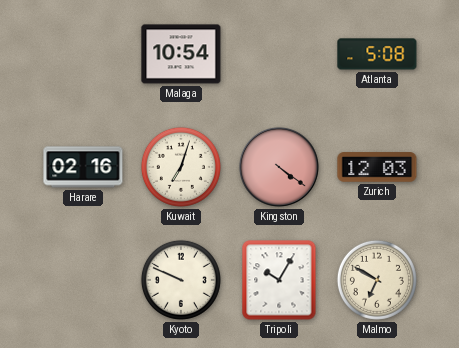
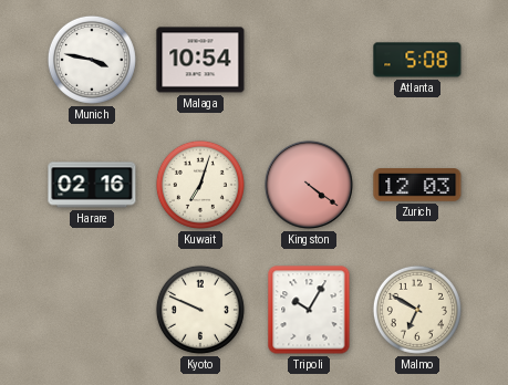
Munich: none -> 3:47
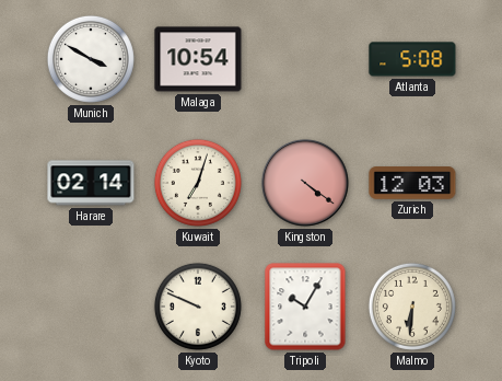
Munich: 3:47 -> 3:50
Harare: 02:16 -> 02:14
Malmo: 6:50 -> 6:31
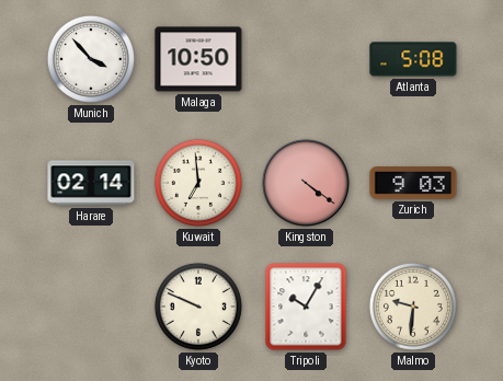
Munich: 3:50 -> 3:53
Malaga: 10:54 -> 10:50
Kuwait: 7:03 -> 6:59
Zurich: 12:03 -> 9:03
Malmo: 6:31 -> 9:31
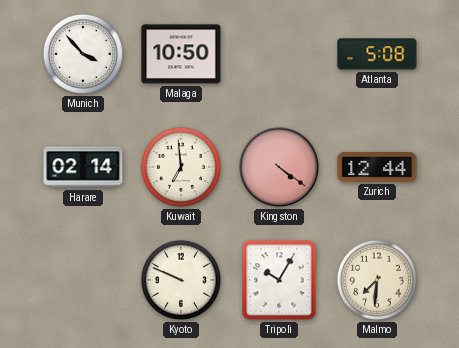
Zurich: 9:03 -> 12:44
Malmo: 9:31 -> 7:31
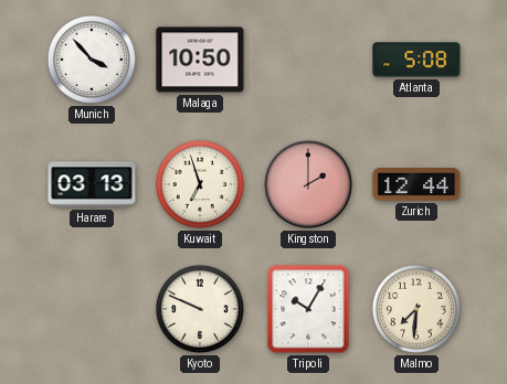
Harare: 02:14 -> 03:13
Kuwait: 6:59 -> 6:57
Kingston: 4:21 -> 2:00
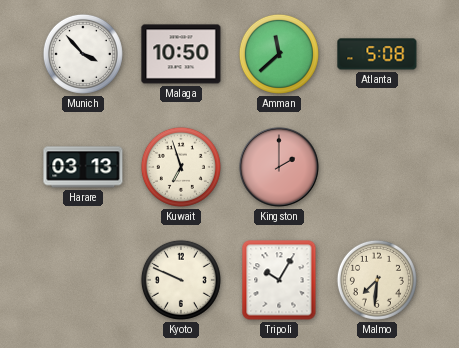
Amman: none -> 11:38
Zurich: 12:44 -> none
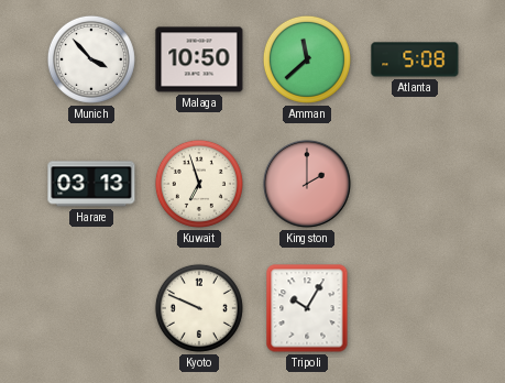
Malmo: 7:31 -> none
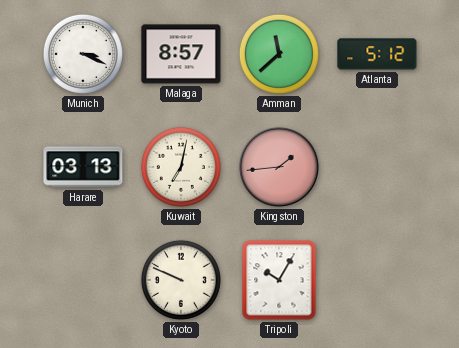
Munich: 3:53 -> 3:19
Malaga: 10:50 -> 8:57
Atlanta: 5:08 -> 5:12
Kuwait: 6:57 -> 7:02
Kingston: 2:00 -> 1:44
